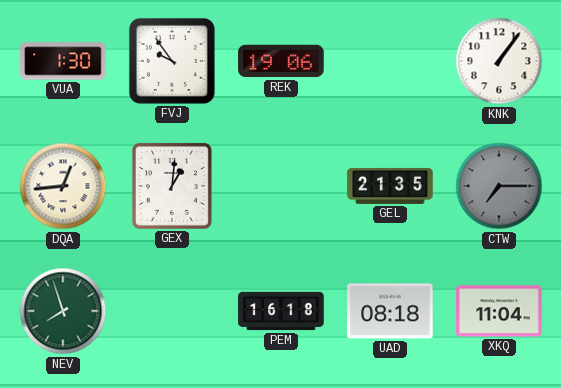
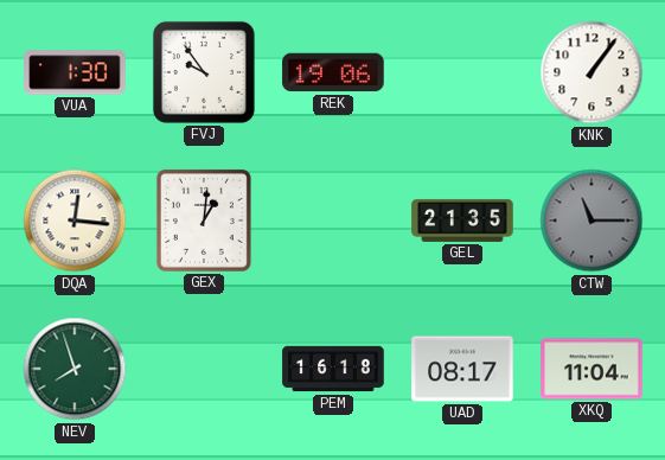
DQA: 12:44 -> 12:16
CTW: 7:15 -> 11:15
UAD: 08:18 -> 08:17
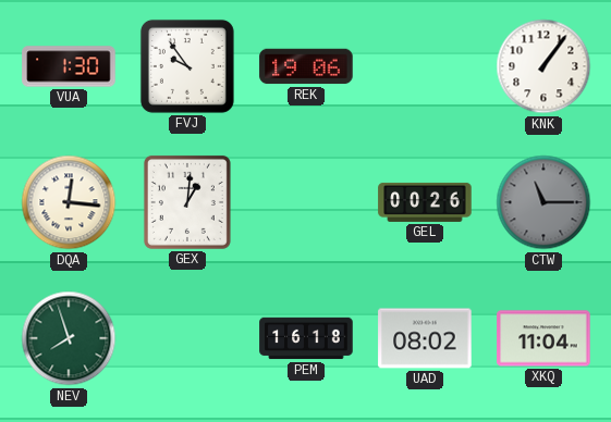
GEL: 21:35 -> 00:26
UAD: 08:17 -> 08:02
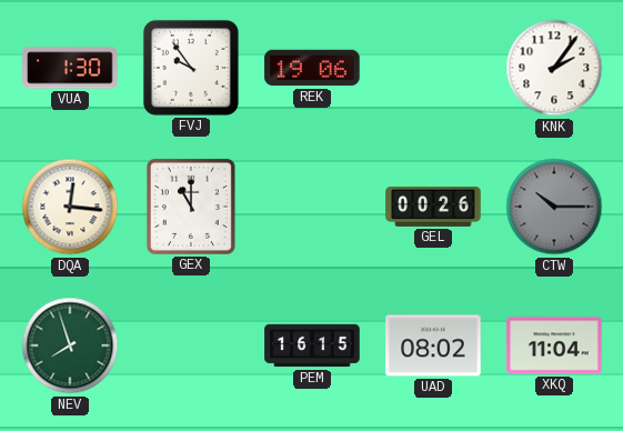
KNK: 1:06 -> 2:06
GEX: 1:01 -> 11:00
CTW: 11:15 -> 10:15
PEM: 16:18 -> 16:15
